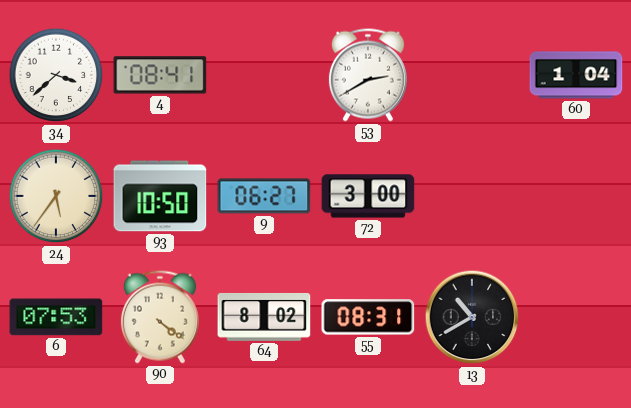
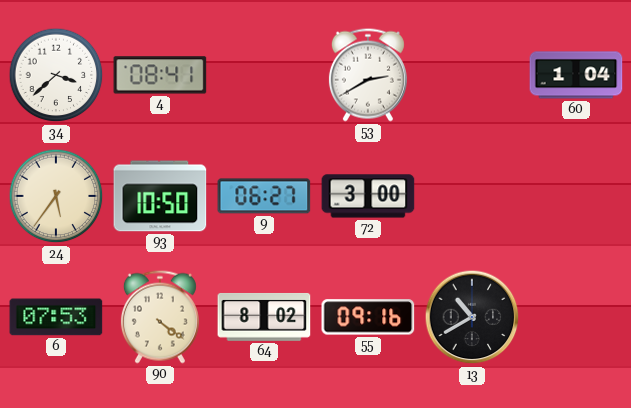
55: 08:31 -> 09:16
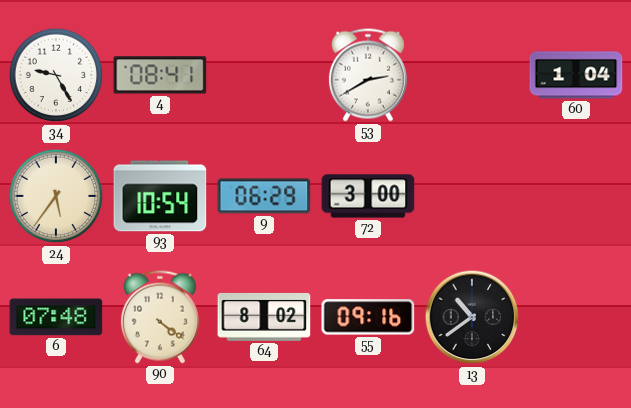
34: 3:38 -> 9:25
93: 10:50 -> 10:54
9: 06:27 -> 06:29
6: 07:53 -> 07:48
13: 10:40 -> 10:39
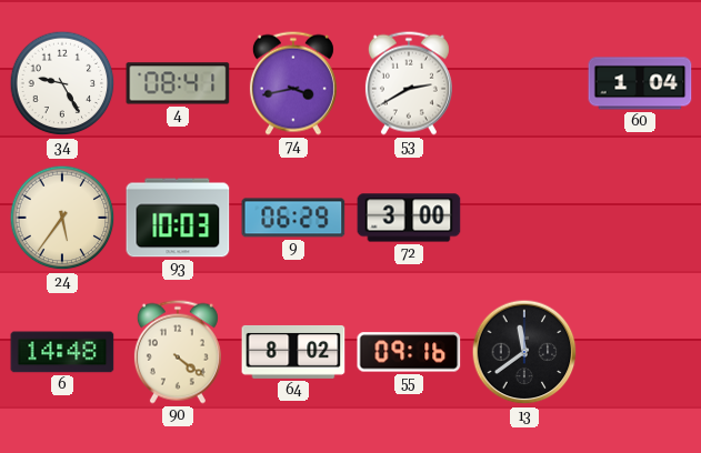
74: none -> 3:43
93: 10:54 -> 10:03
6: 07:48 -> 14:48
13: 10:39 -> 11:39
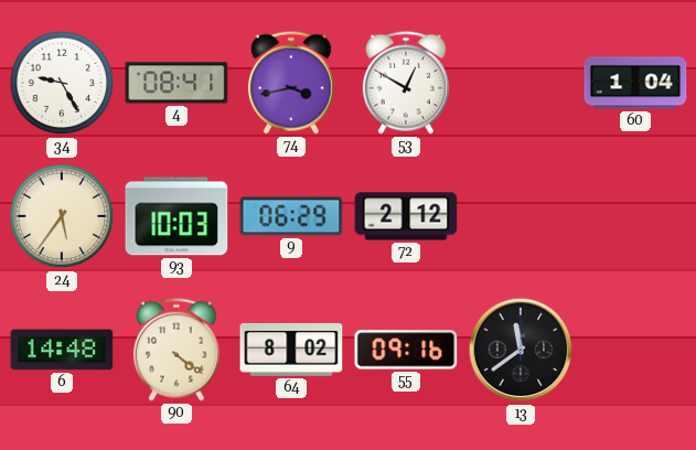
53: 2:40 -> 12:50
72: 3:00 -> 2:12
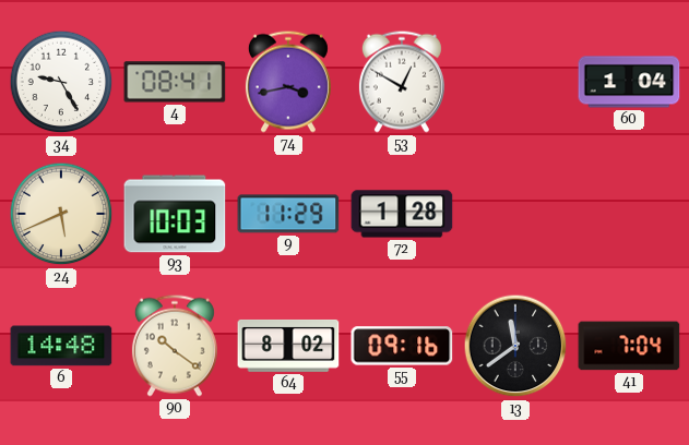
24: 5:36 -> 5:41
9: 06:29 -> 11:29
72: 2:12 -> 1:28
90: 4:21 -> 10:21
41: none -> 7:04
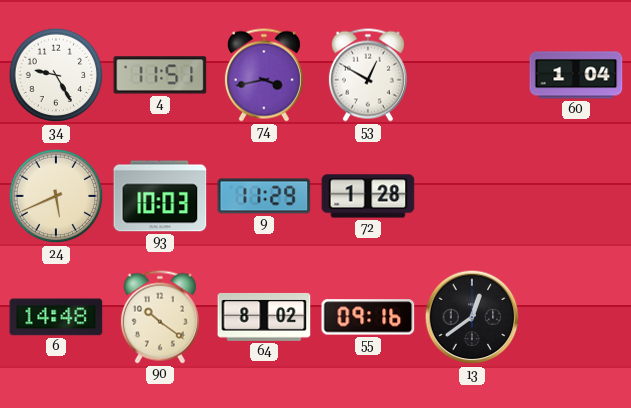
4: 08:41 -> 11:51
13: 11:39 -> 12:39
41: 7:04 -> none
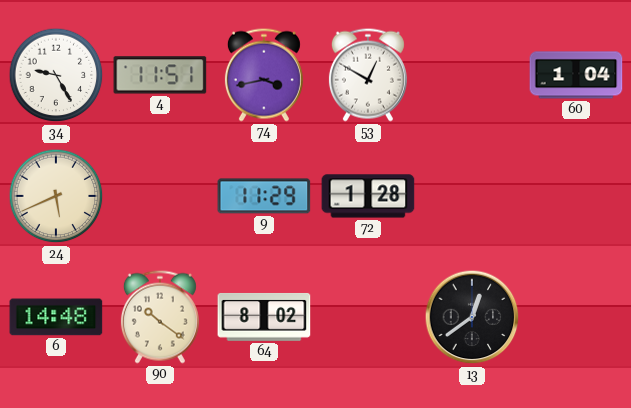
93: 10:03 -> none
55: 09:16 -> none
